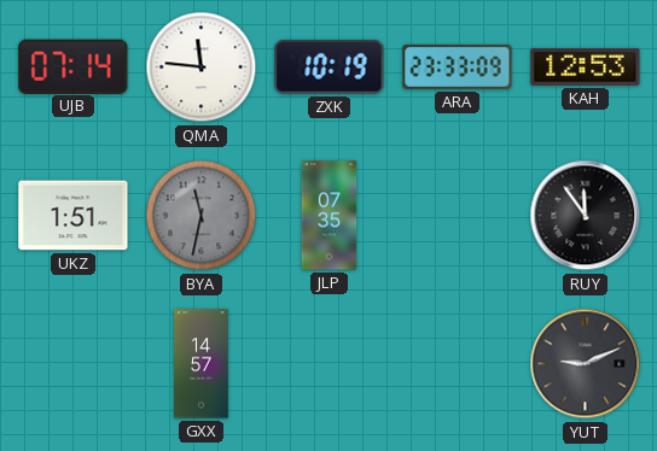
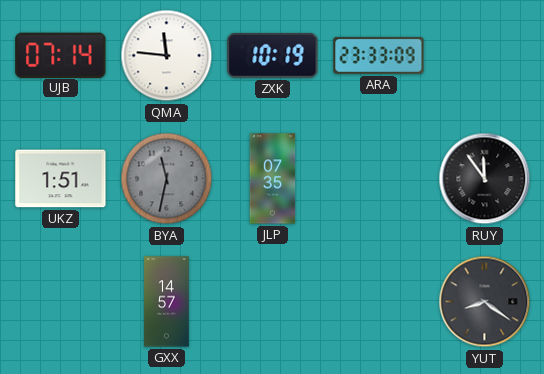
KAH: 12:53 -> none
YUT: 9:11 -> 8:21
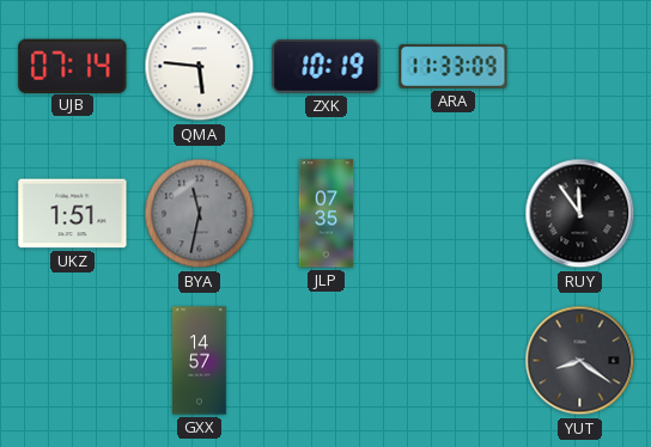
QMA: 11:46 -> 5:46
ARA: 23:33 -> 11:33
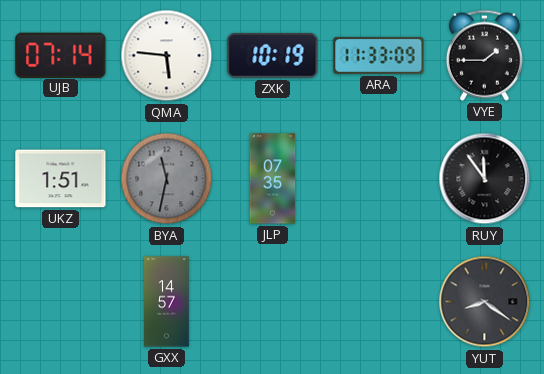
VYE: none -> 1:45
